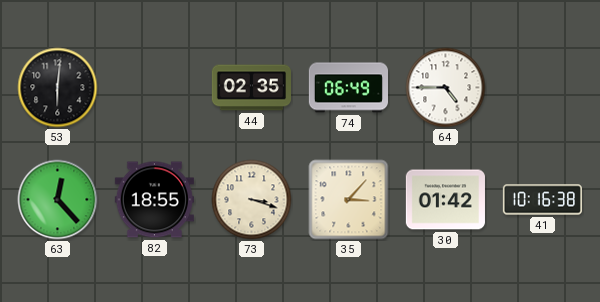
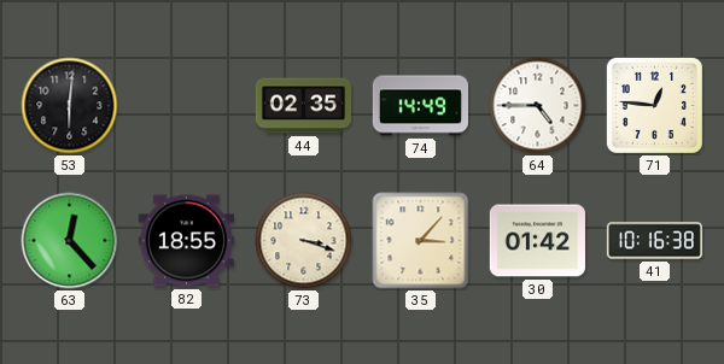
74: 06:49 -> 14:49
71: none -> 12:46
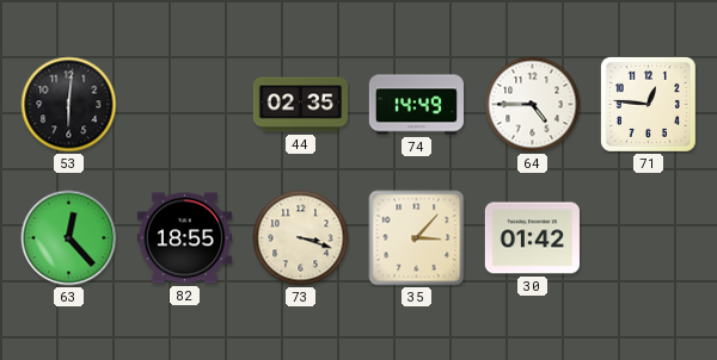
41: 10:16 -> none
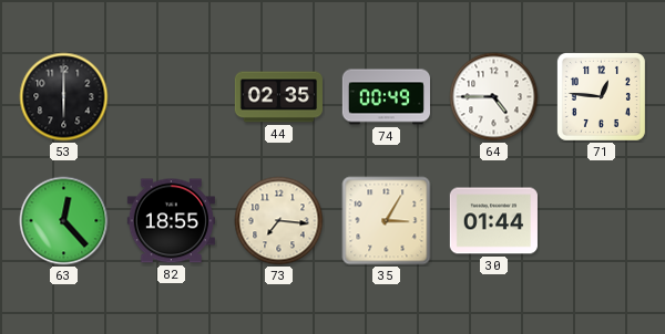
53: 6:01 -> 6:00
74: 14:49 -> 00:49
73: 3:18 -> 7:16
35: 3:07 -> 3:05
30: 01:42 -> 01:44
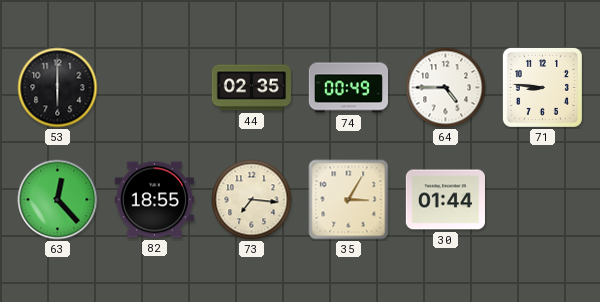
71: 12:46 -> 8:46
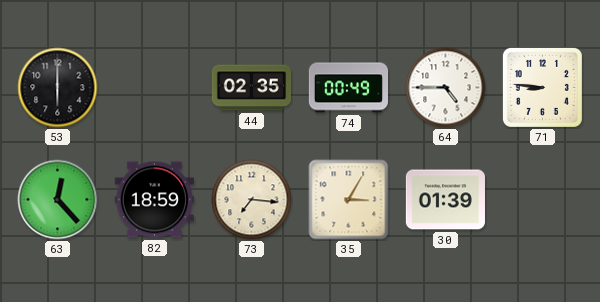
82: 18:55 -> 18:59
30: 01:44 -> 01:39
